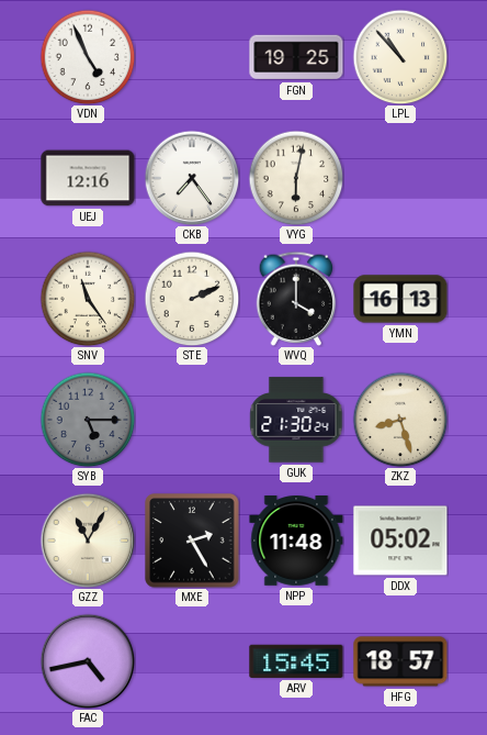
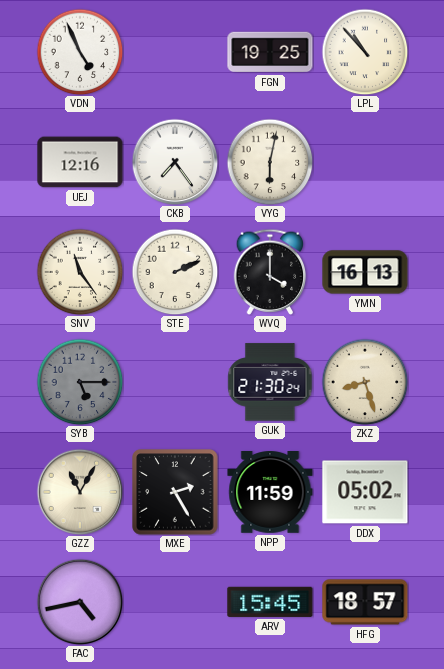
NPP: 11:48 -> 11:59
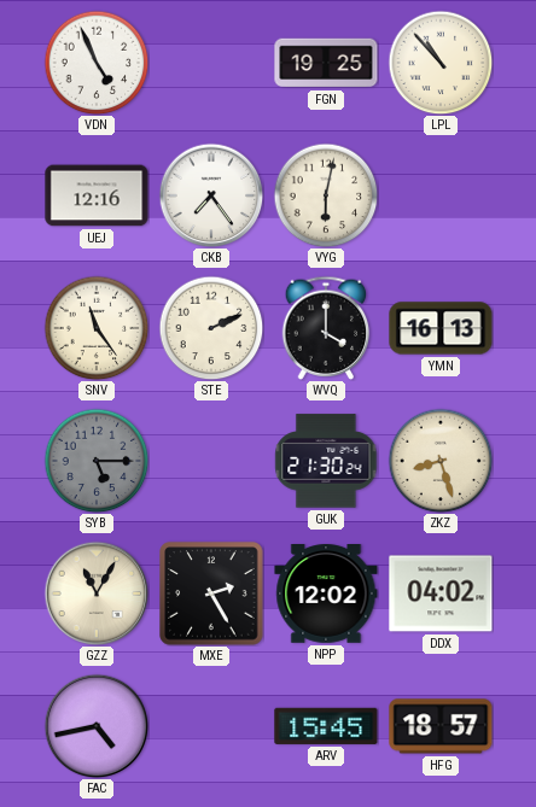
NPP: 11:59 -> 12:02
DDX: 05:02 -> 04:02
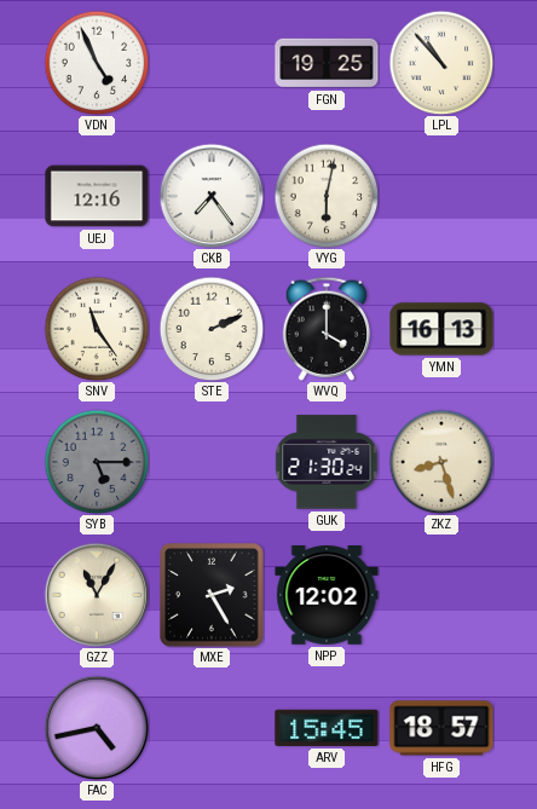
DDX: 04:02 -> none
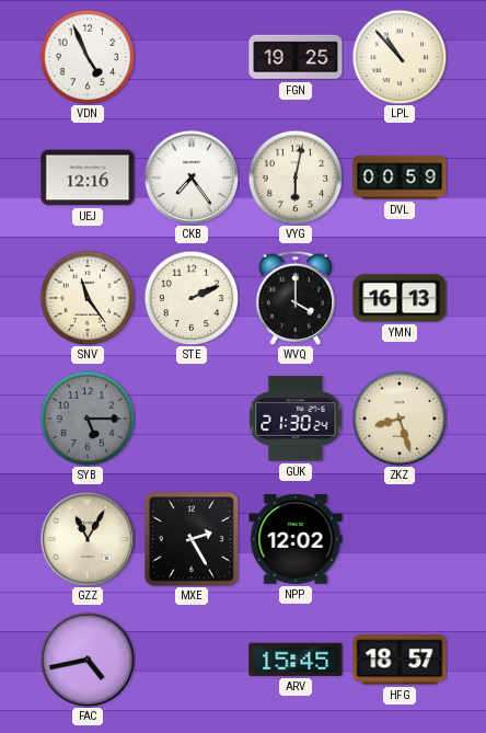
DVL: none -> 00:59
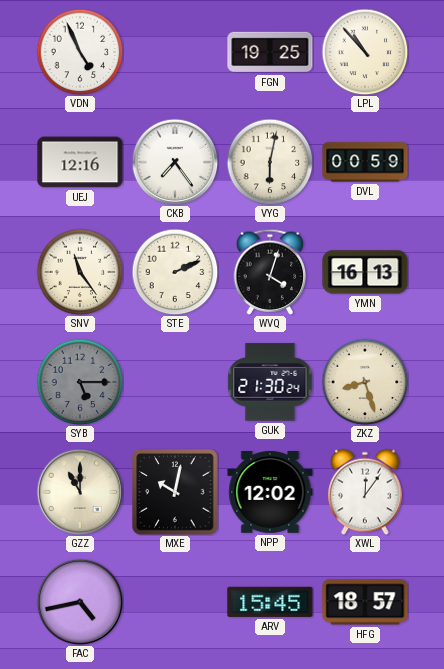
WVQ: 4:00 -> 4:03
GZZ: 11:05 -> 11:00
MXE: 2:25 -> 10:02
XWL: none -> 12:06
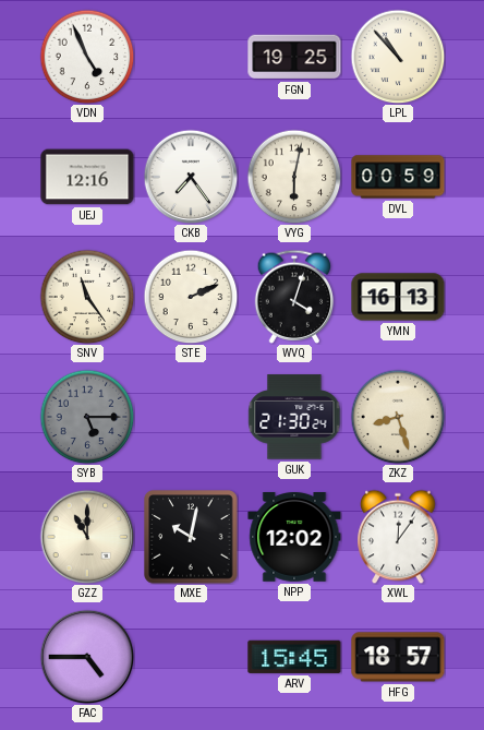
FAC: 4:43 -> 4:45
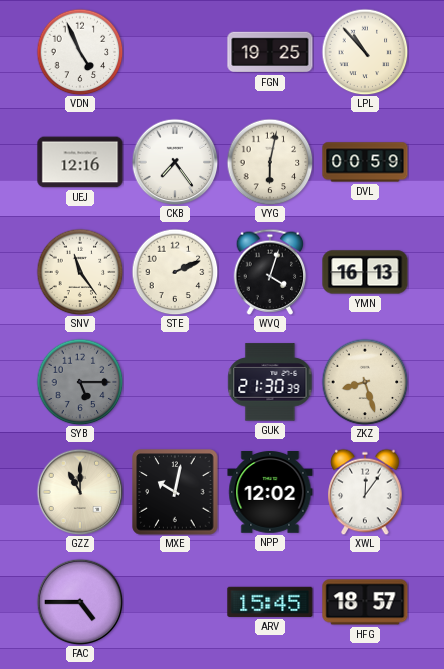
GUK: 21:30:24 -> 21:30:39
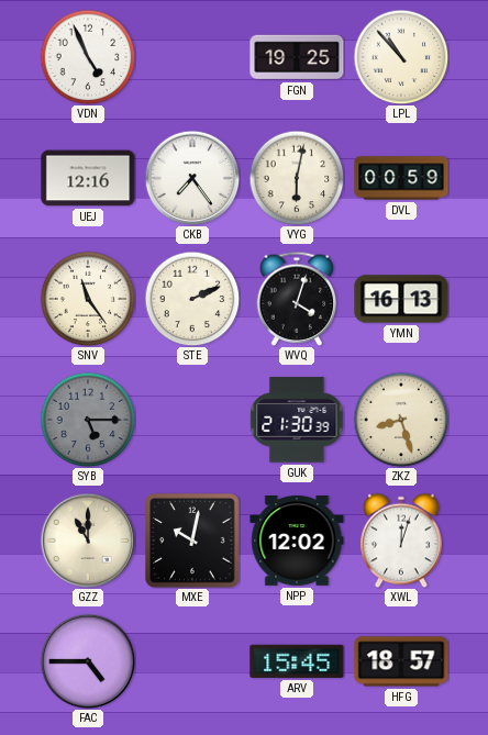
XWL: 12:06 -> 12:03
